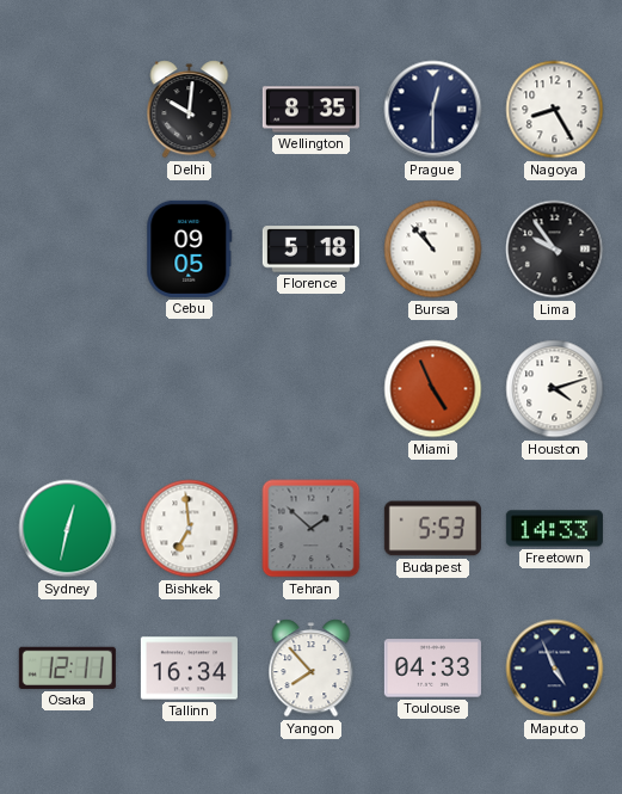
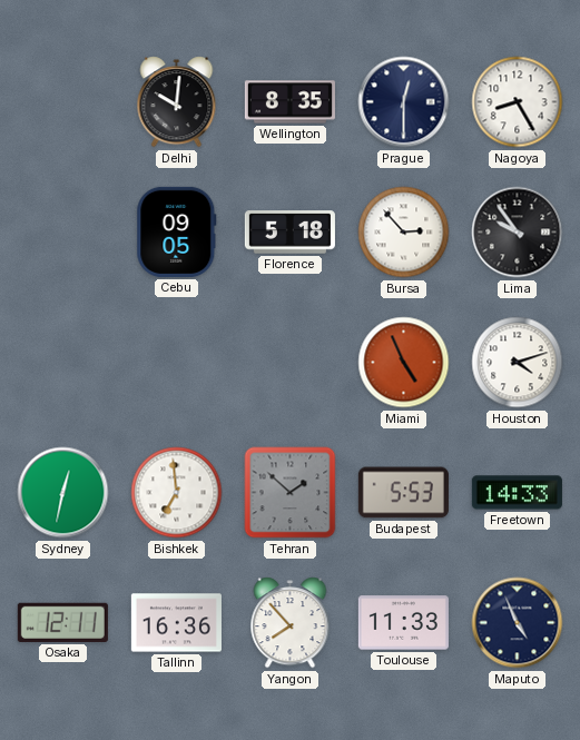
Bursa: 10:53 -> 2:53
Tallinn: 16:34 -> 16:36
Toulouse: 04:33 -> 11:33
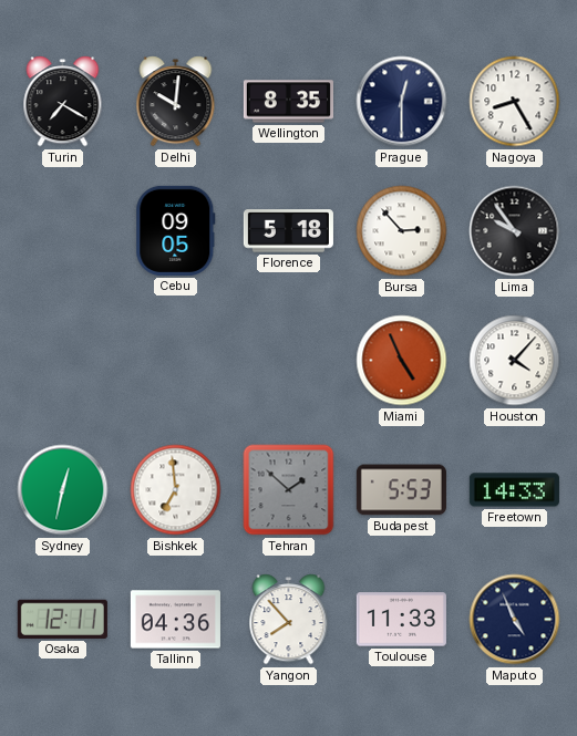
Turin: none -> 7:20
Houston: 4:12 -> 4:07
Tallinn: 16:36 -> 04:36
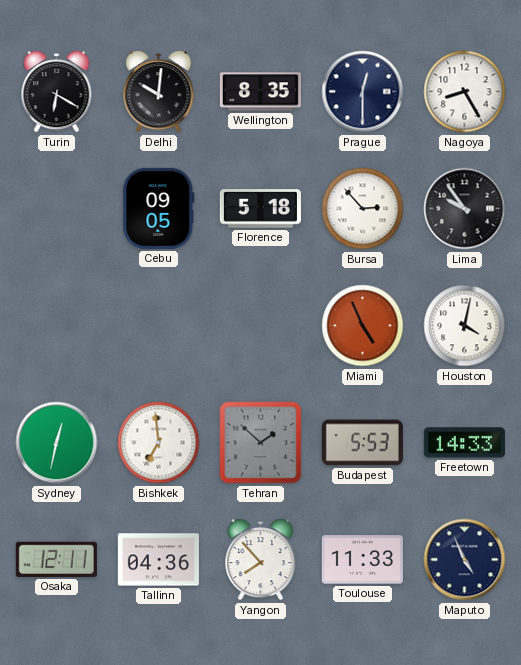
Turin: 7:20 -> 6:20
Houston: 4:07 -> 4:02
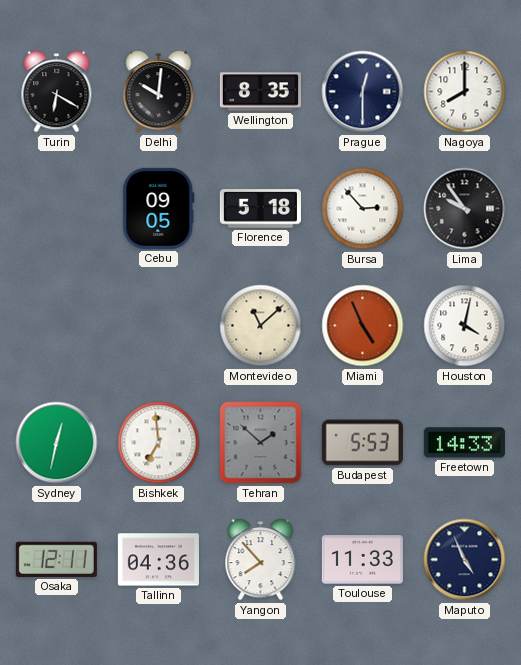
Nagoya: 8:25 -> 8:00
Montevideo: none -> 11:08
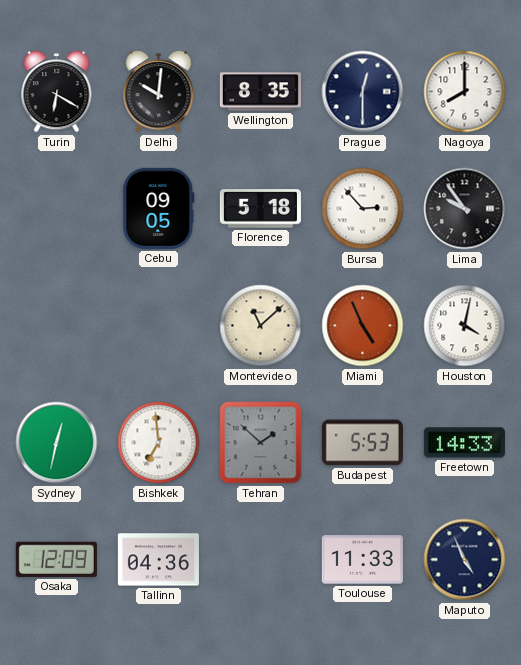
Osaka: 12:11 -> 12:09
Yangon: 7:53 -> none
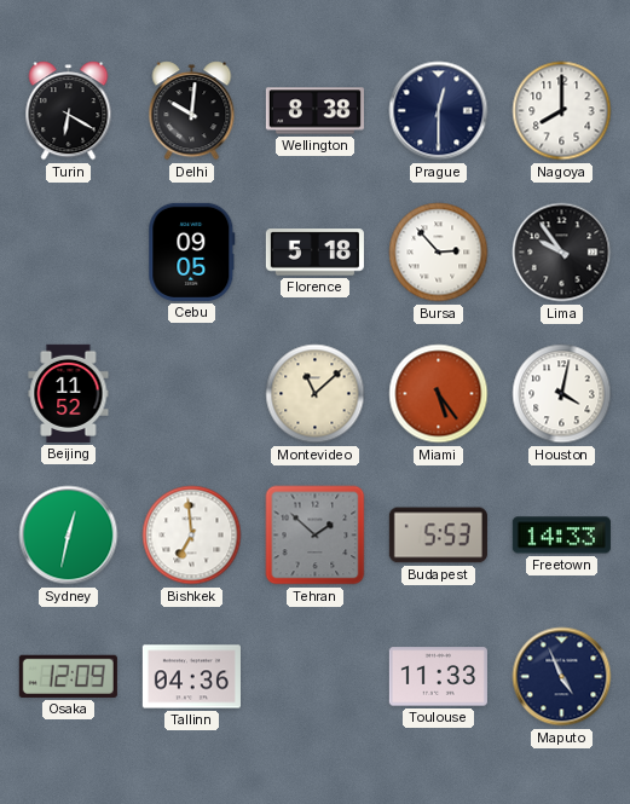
Wellington: 8:35 -> 8:38
Beijing: none -> 11:52
Miami: 4:56 -> 5:24
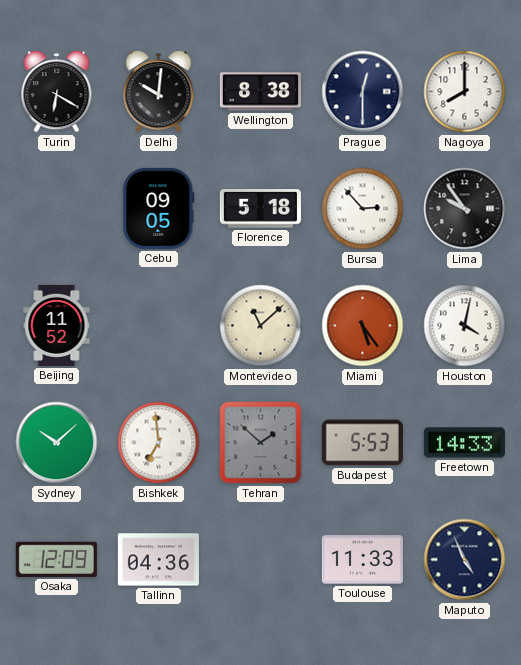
Sydney: 12:32 -> 10:08
